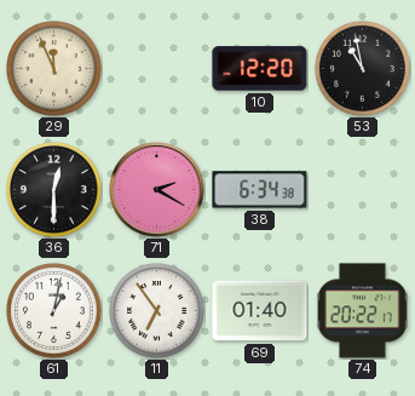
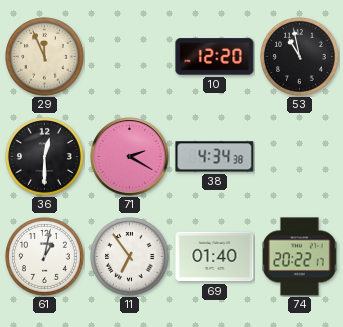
38: 6:34 -> 4:34
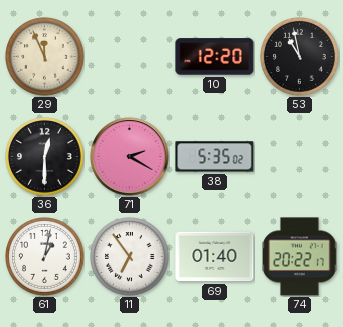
38: 4:34 -> 5:35
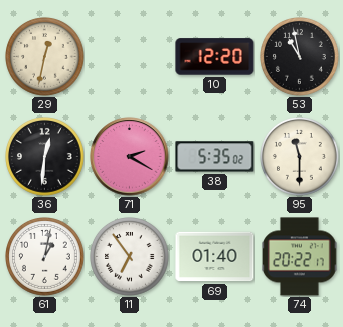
29: 11:56 -> 12:32
36: 12:30 -> 12:31
95: none -> 11:30
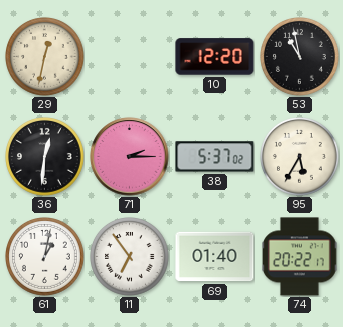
71: 2:20 -> 2:15
38: 5:35 -> 5:37
95: 11:30 -> 5:35
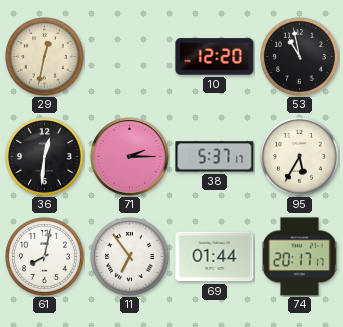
38: 5:37:02 -> 5:37:17
61: 1:02 -> 8:02
69: 01:40 -> 01:44
74: 20:22 -> 20:17
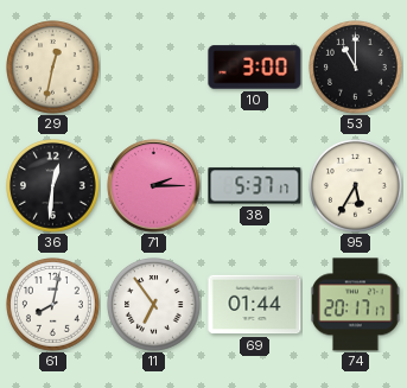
10: 12:20 -> 3:00
53: 10:58 -> 11:00
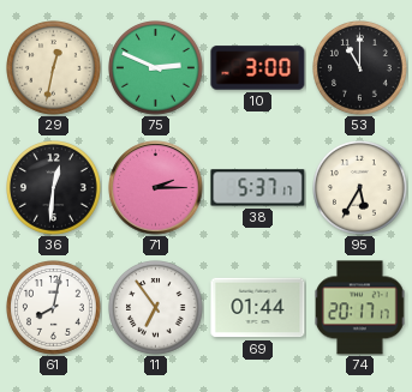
75: none -> 2:49
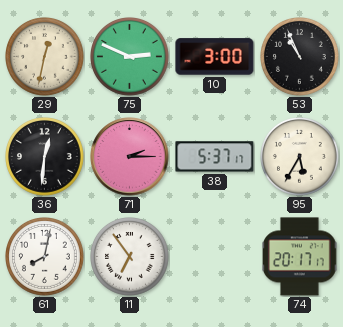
53: 11:00 -> 10:56
69: 01:44 -> none
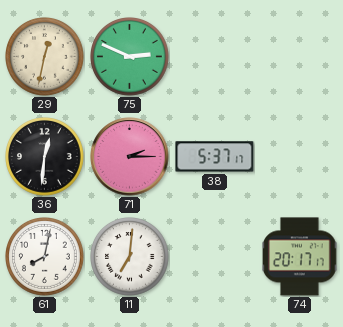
10: 3:00 -> none
53: 10:56 -> none
95: 5:35 -> none
11: 6:54 -> 7:01
